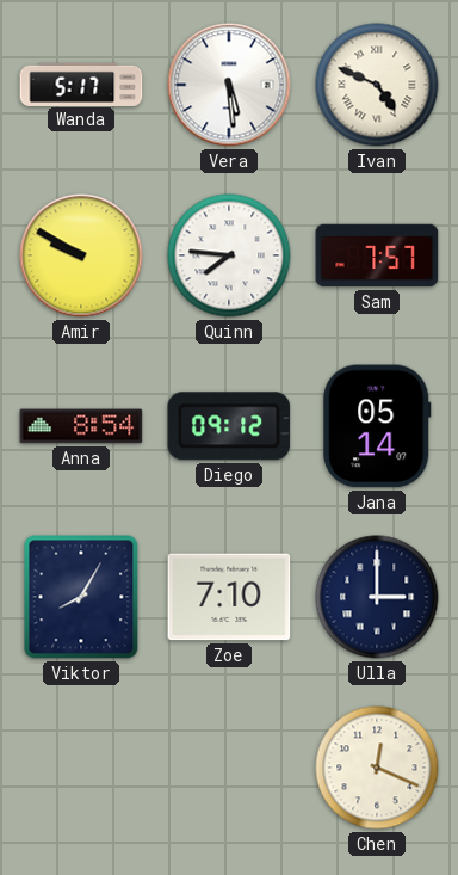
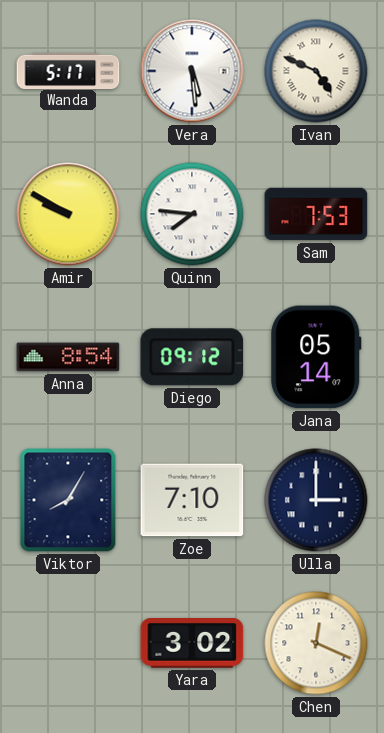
Sam: 7:57 -> 7:53
Yara: none -> 3:02
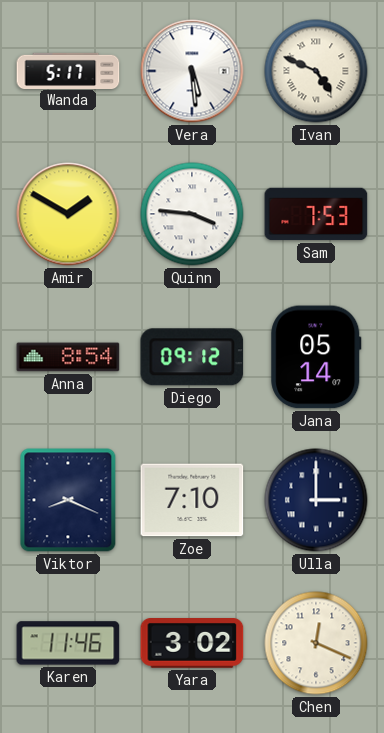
Amir: 9:50 -> 1:50
Quinn: 7:46 -> 3:46
Viktor: 8:05 -> 8:19
Karen: none -> 11:46
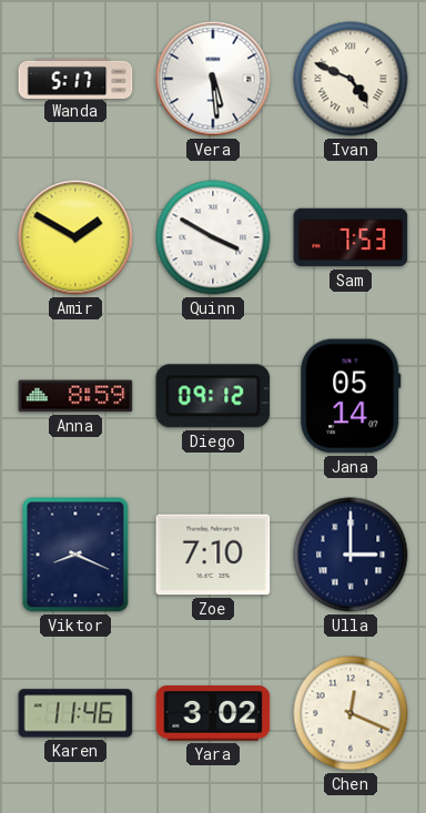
Quinn: 3:46 -> 3:50
Anna: 8:54 -> 8:59
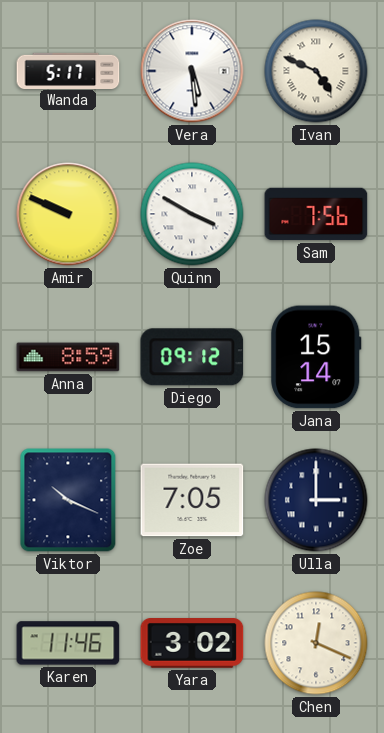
Amir: 1:50 -> 9:49
Sam: 7:53 -> 7:56
Jana: 05:14 -> 15:14
Viktor: 8:19 -> 10:19
Zoe: 7:10 -> 7:05
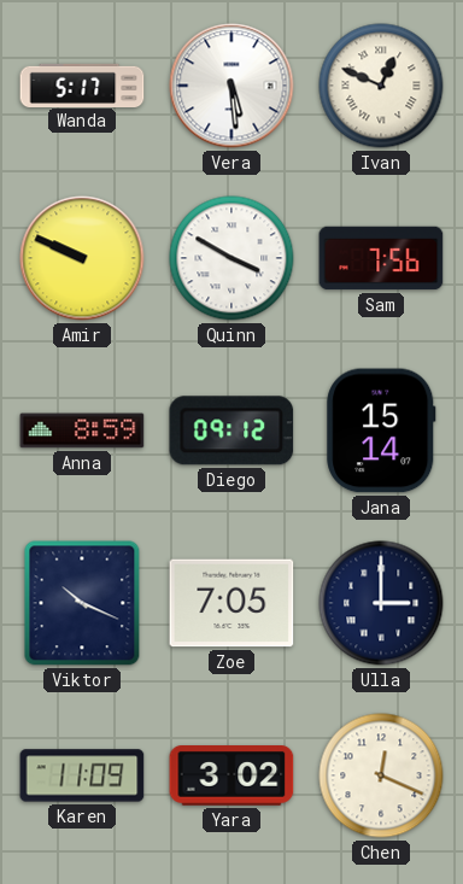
Ivan: 4:49 -> 12:49
Karen: 11:46 -> 11:09
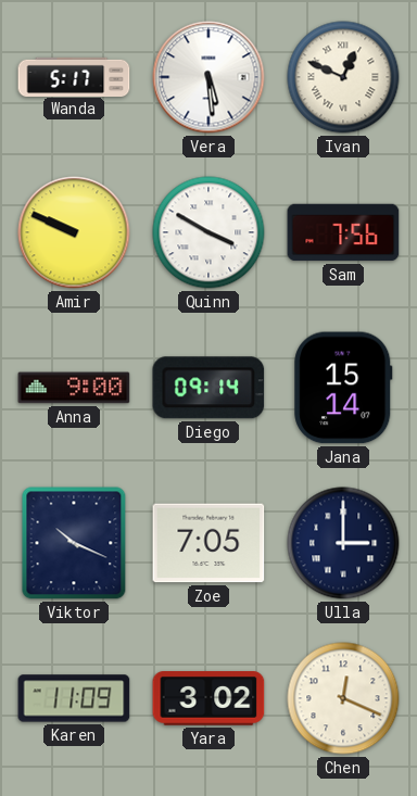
Anna: 8:59 -> 9:00
Diego: 09:12 -> 09:14
